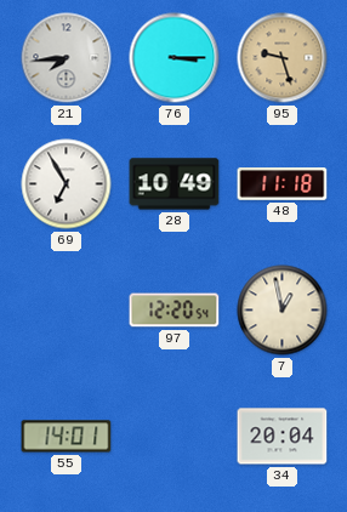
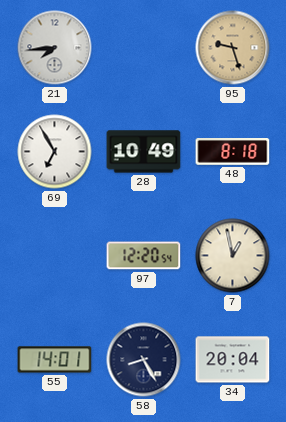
76: 3:15 -> none
48: 11:18 -> 8:18
58: none -> 8:25
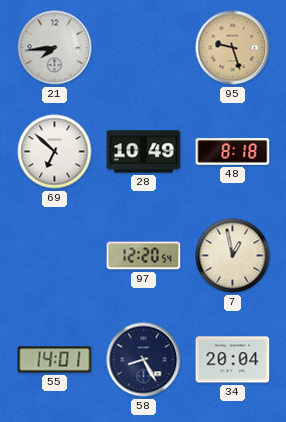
69: 6:55 -> 6:52
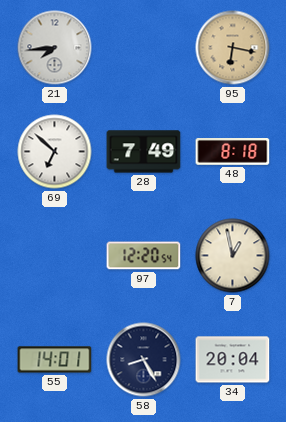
95: 9:27 -> 6:17
28: 10:49 -> 7:49
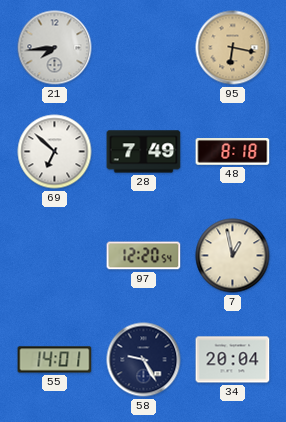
58: 8:25 -> 9:25
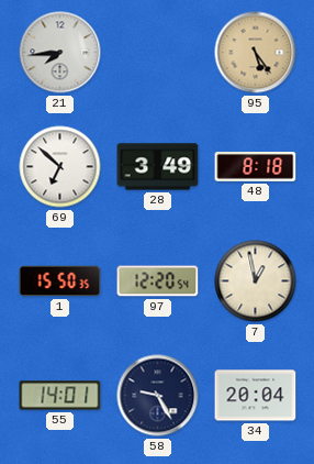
95: 6:17 -> 5:24
28: 7:49 -> 3:49
1: none -> 15:50
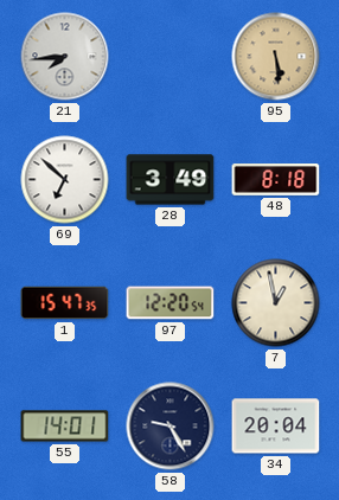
95: 5:24 -> 5:29
1: 15:50 -> 15:47
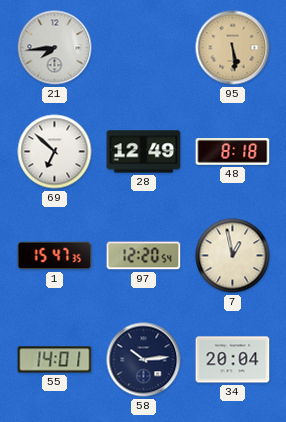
28: 3:49 -> 12:49
58: 9:25 -> 10:14
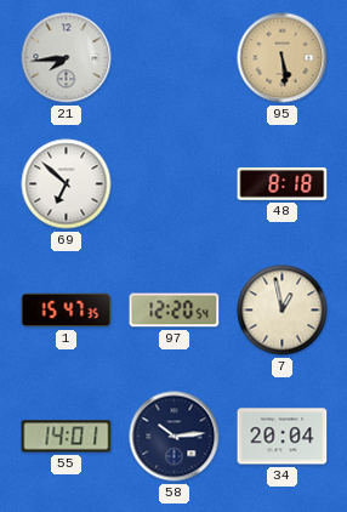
28: 12:49 -> none
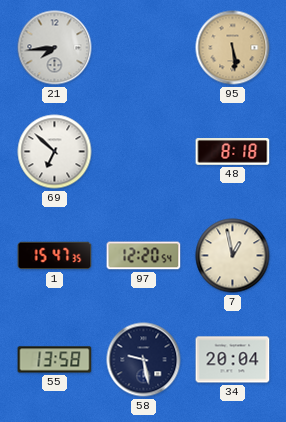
55: 14:01 -> 13:58
58: 10:14 -> 9:28
